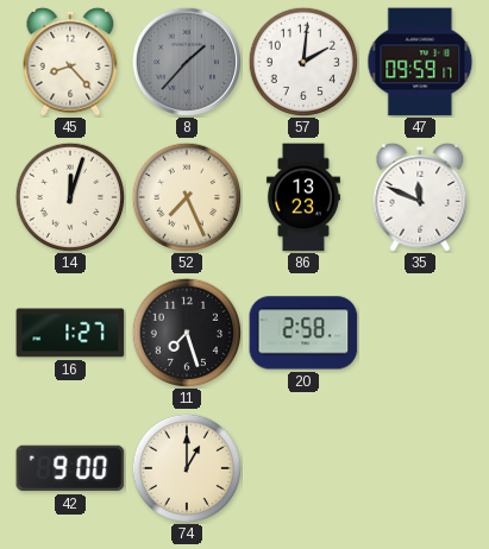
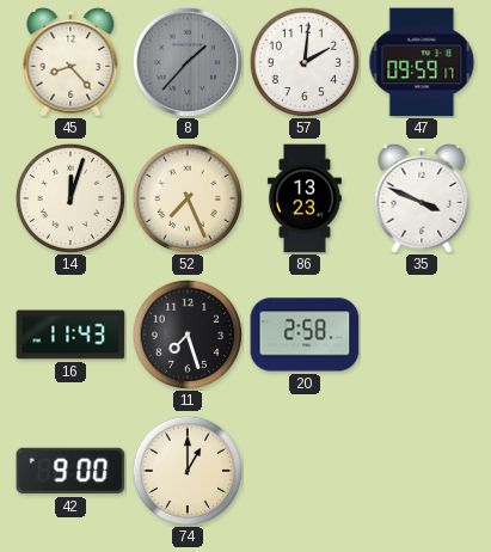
35: 11:49 -> 3:49
16: 1:27 -> 11:43
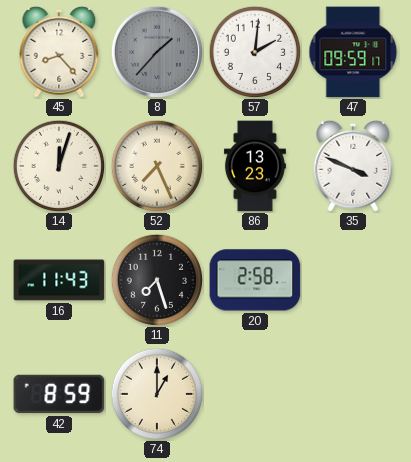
42: 9:00 -> 8:59
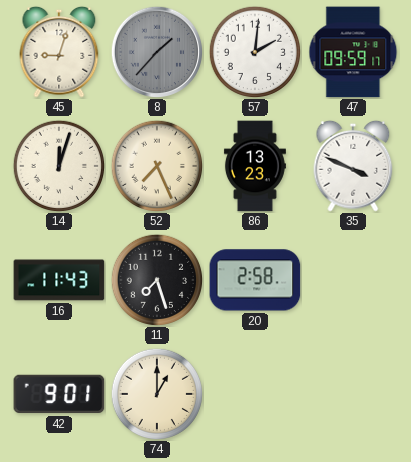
45: 8:23 -> 9:03
42: 8:59 -> 9:01
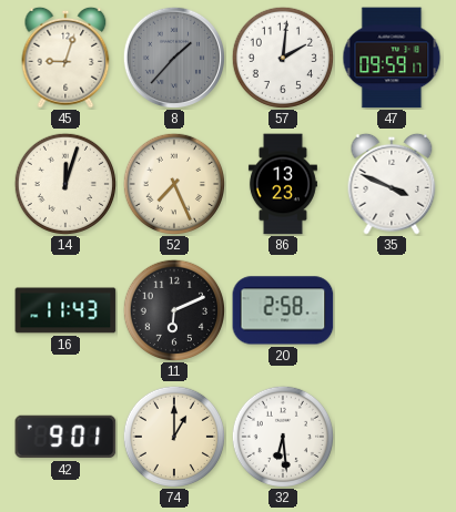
11: 7:27 -> 6:11
32: none -> 6:29
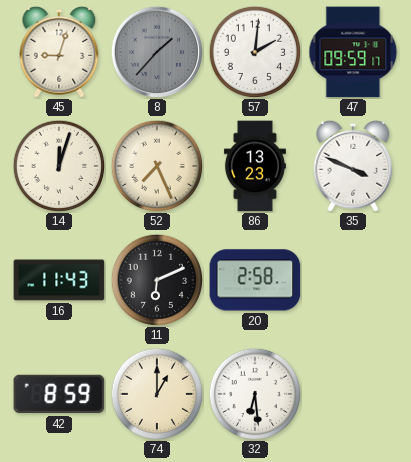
42: 9:01 -> 8:59
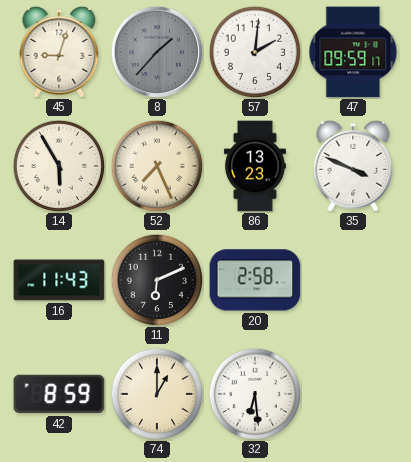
14: 12:03 -> 5:55
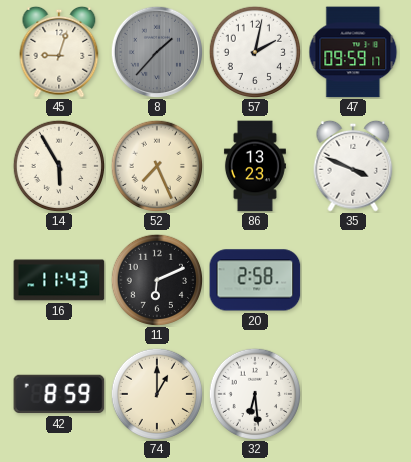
57: 2:01 -> 2:02
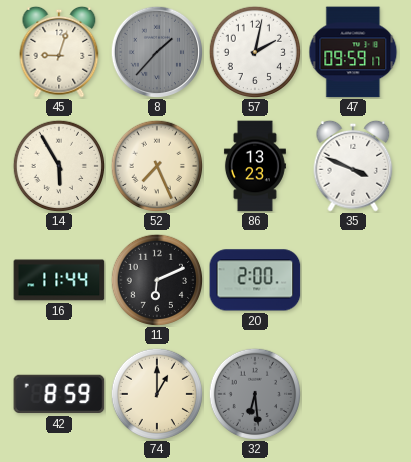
16: 11:43 -> 11:44
20: 2:58 -> 2:00
32 dial: white -> grey
